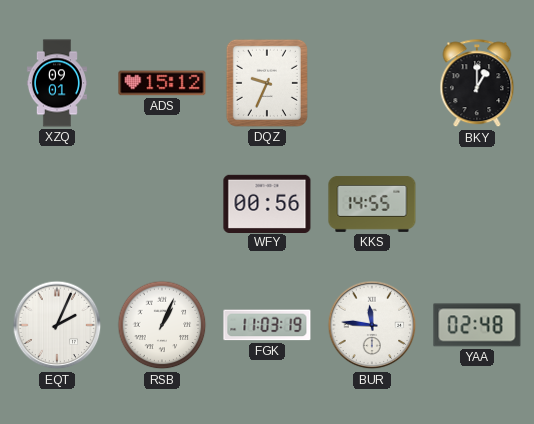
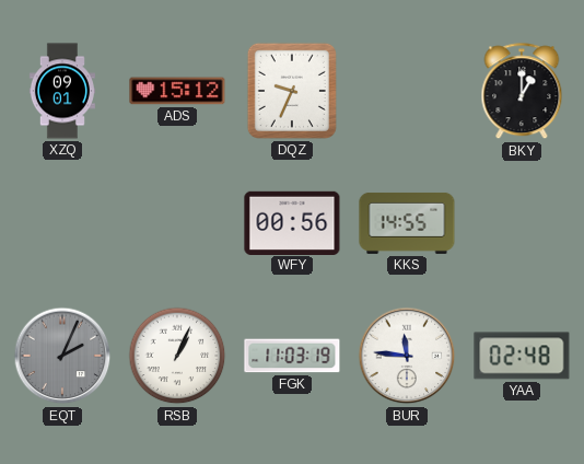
EQT dial: white -> grey
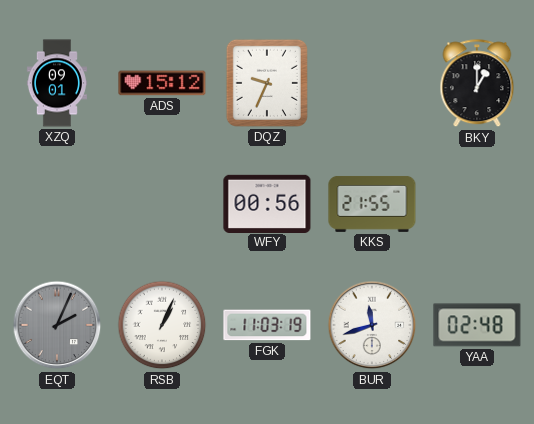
KKS: 14:55 -> 21:55
BUR: 11:46 -> 11:42
